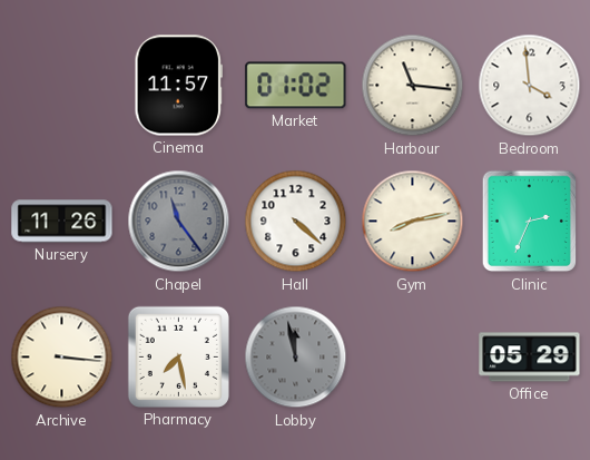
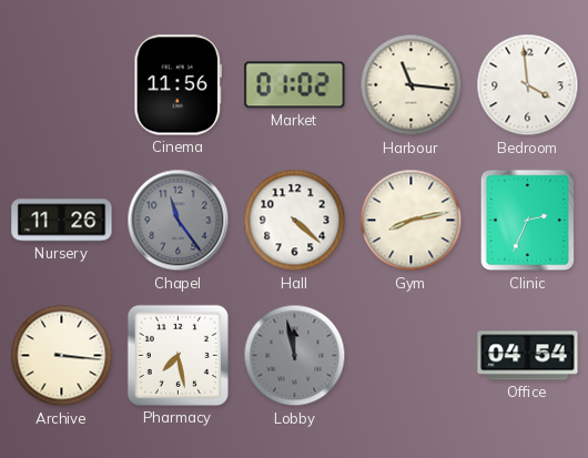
Cinema: 11:57 -> 11:56
Office: 05:29 -> 04:54
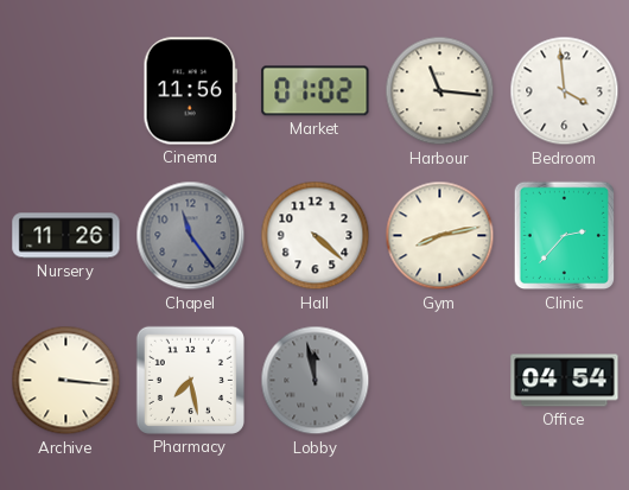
Clinic: 2:34 -> 2:37
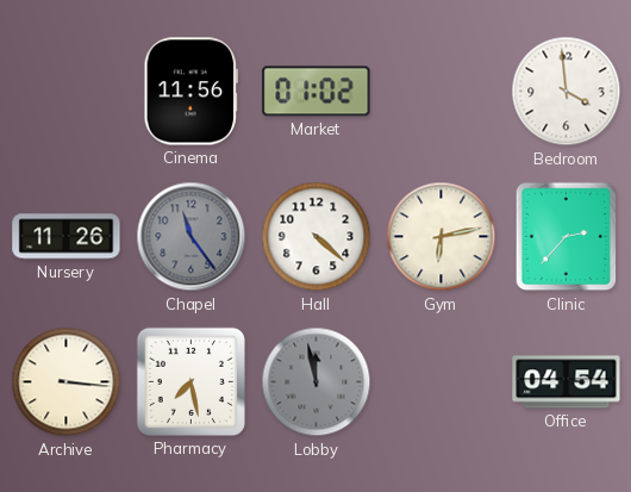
Harbour: 11:16 -> none
Gym: 8:13 -> 6:13
